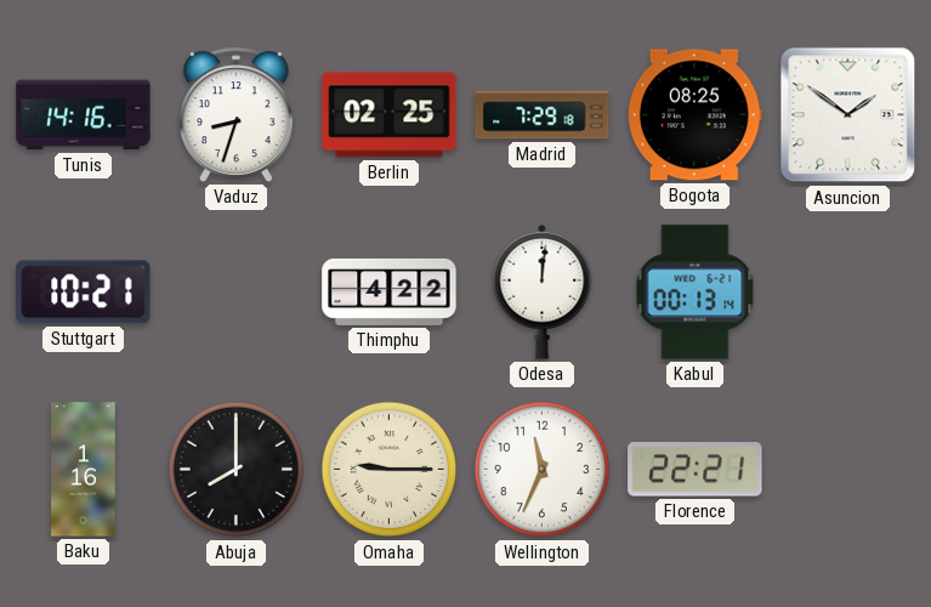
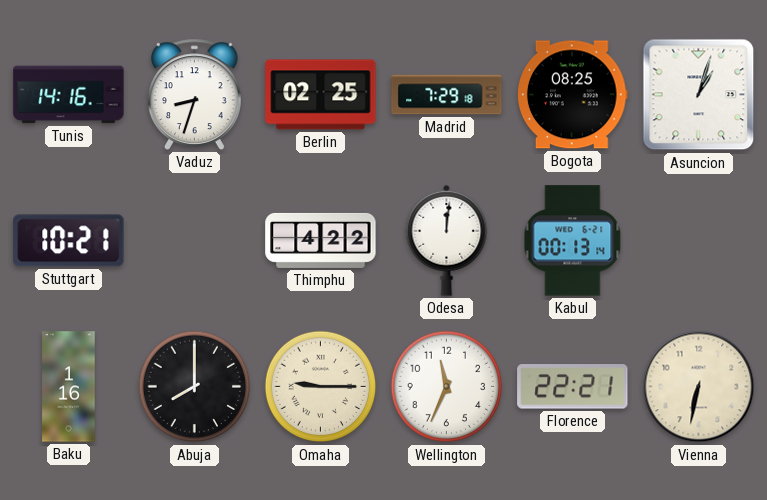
Asuncion: 1:51 -> 1:03
Vienna: none -> 6:32
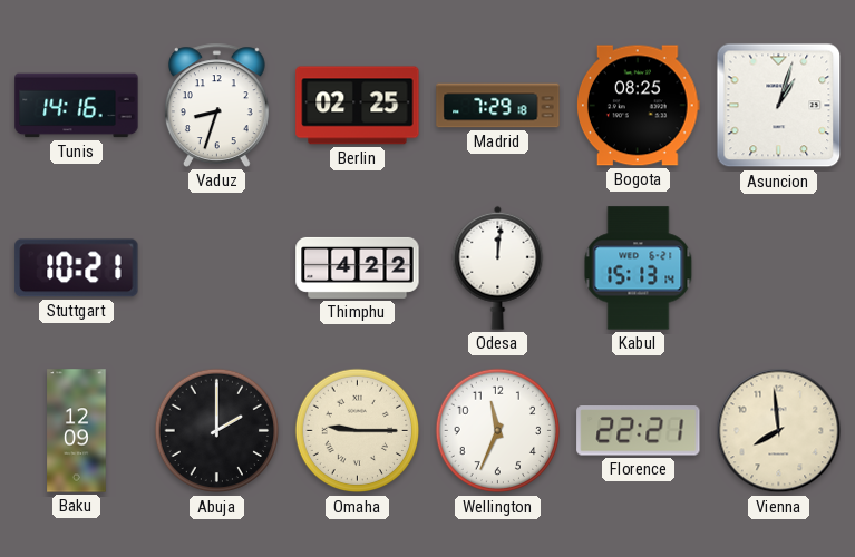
Kabul: 00:13 -> 15:13
Baku: 1:16 -> 12:09
Abuja: 8:00 -> 2:00
Vienna: 6:32 -> 7:59
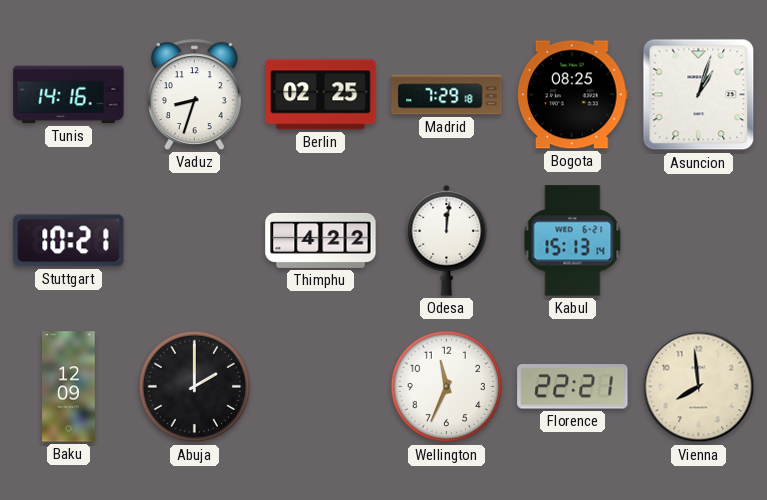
Omaha: 9:15 -> none
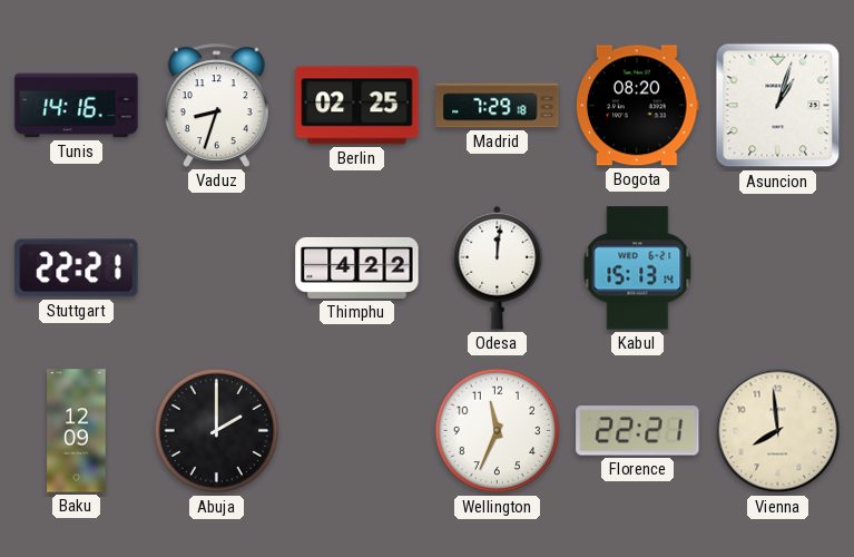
Bogota: 08:25 -> 08:20
Stuttgart: 10:21 -> 22:21
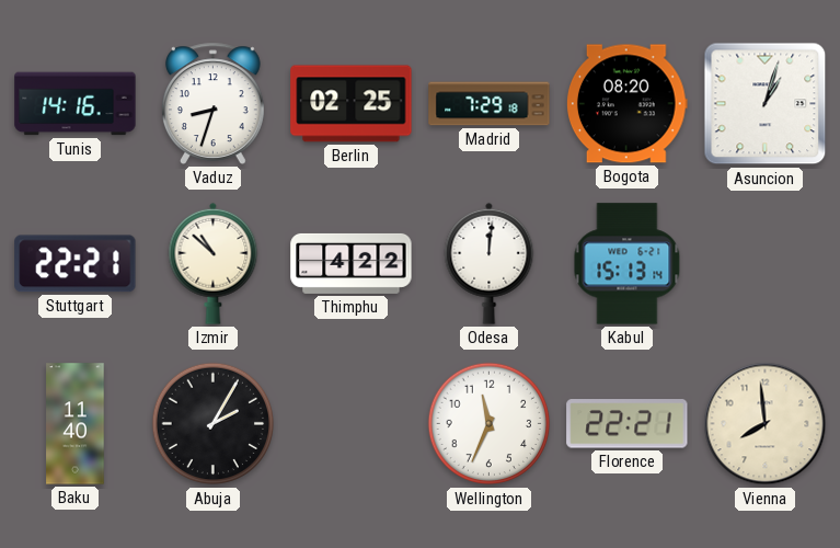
Izmir: none -> 10:52
Baku: 12:09 -> 11:40
Abuja: 2:00 -> 2:05
